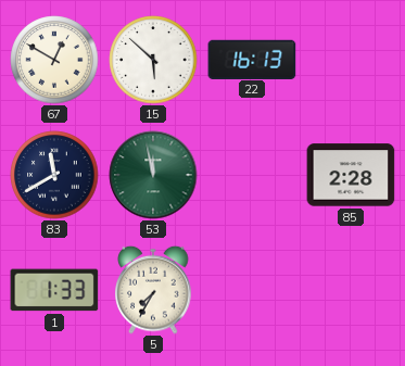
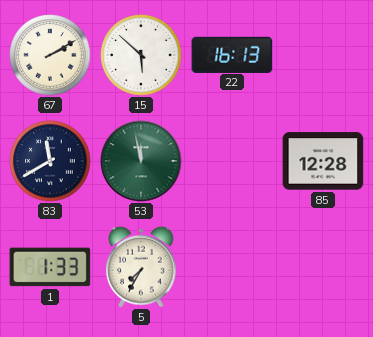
67: 12:50 -> 2:10
85: 2:28 -> 12:28
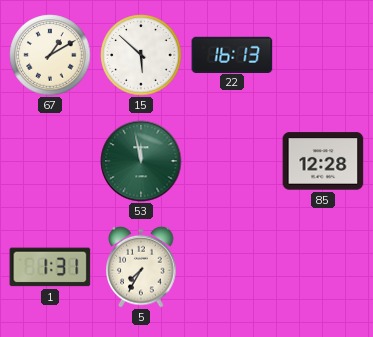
67: 2:10 -> 1:10
83: 11:40 -> none
1: 1:33 -> 1:31
